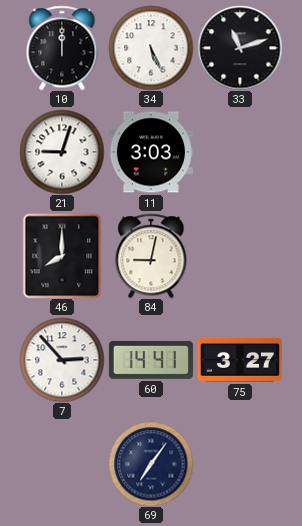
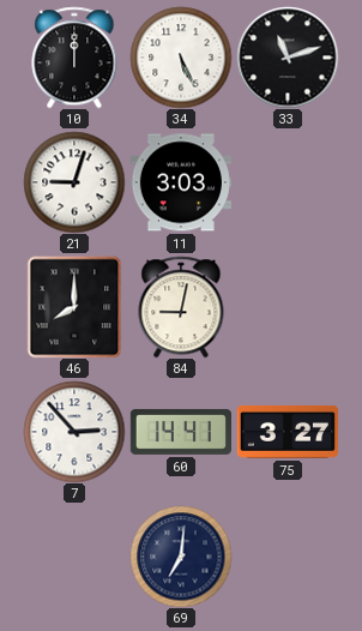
69: 7:06 -> 7:01
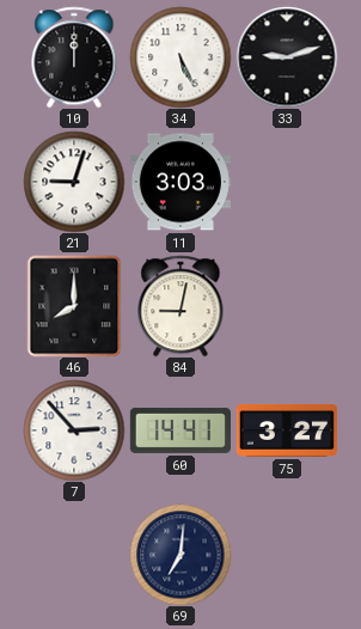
33: 11:12 -> 9:12
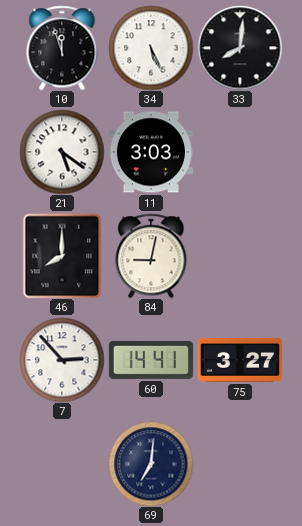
10: 12:00 -> 11:57
33: 9:12 -> 8:01
21: 9:03 -> 5:21
